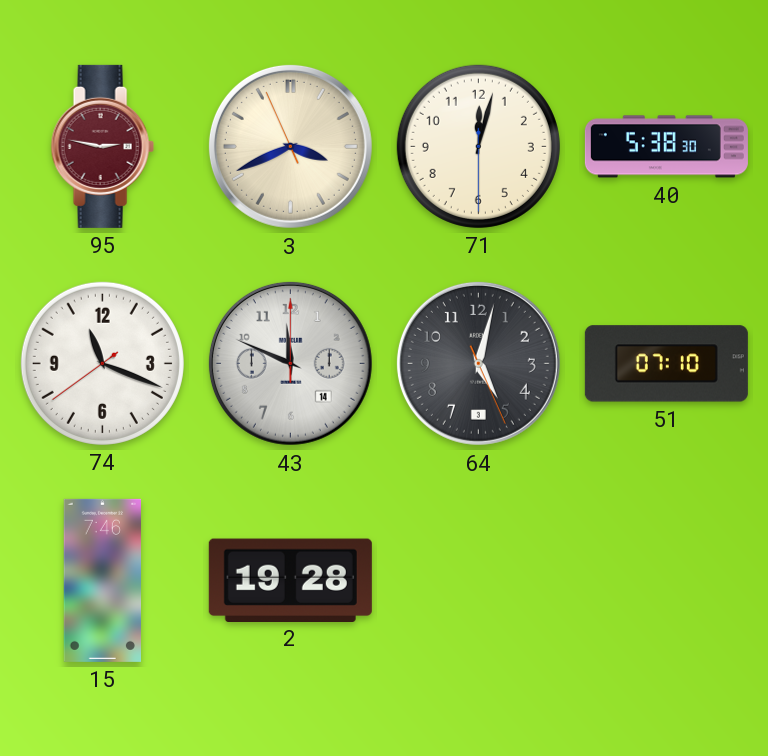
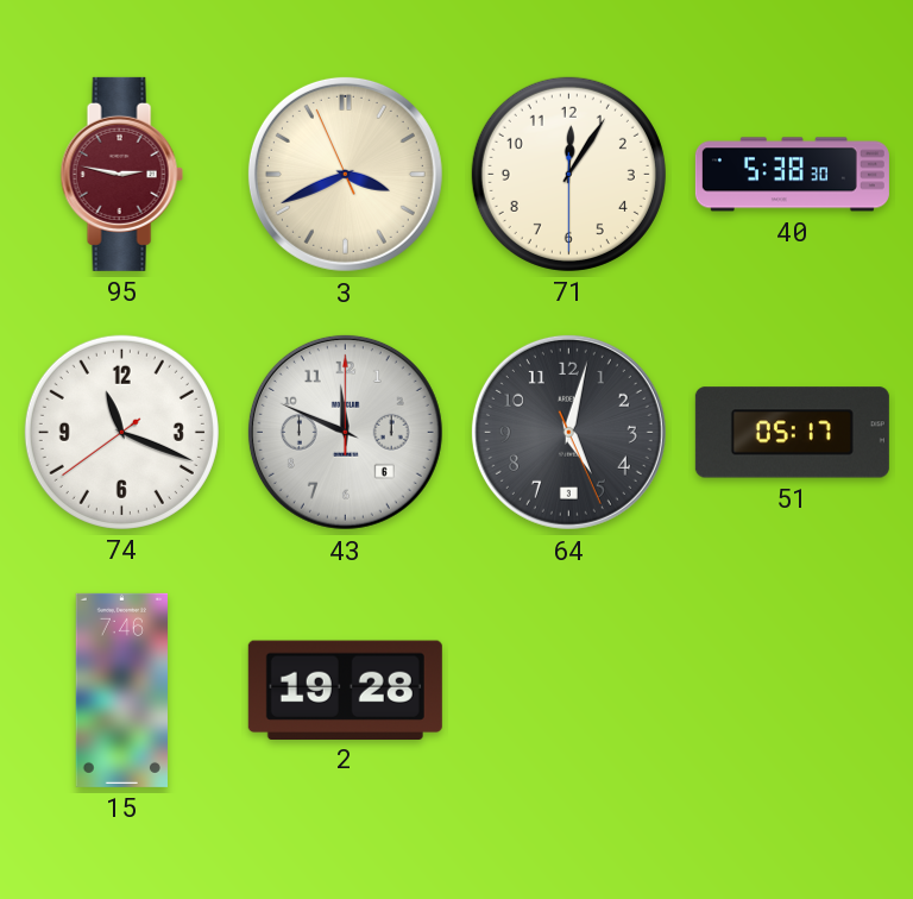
71: 12:02 -> 12:05
43 date: 14 -> 6
51: 07:10 -> 05:17
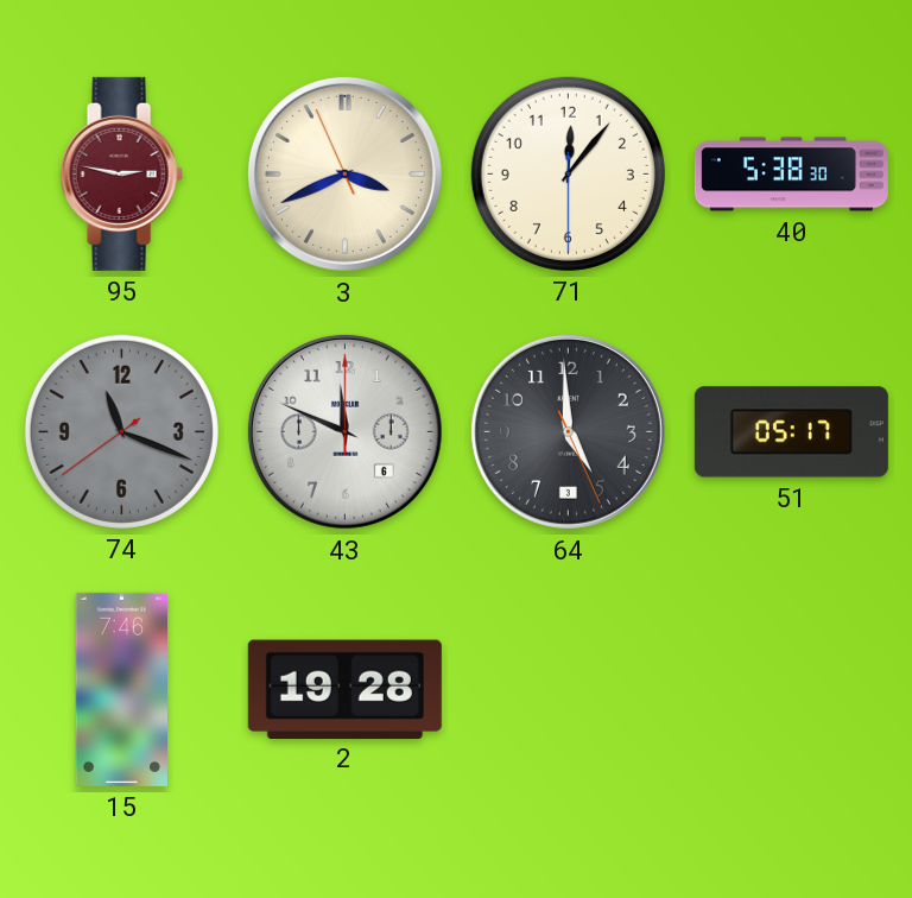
71: 12:05 -> 12:06
74 dial: white -> grey
64: 5:02 -> 4:59
